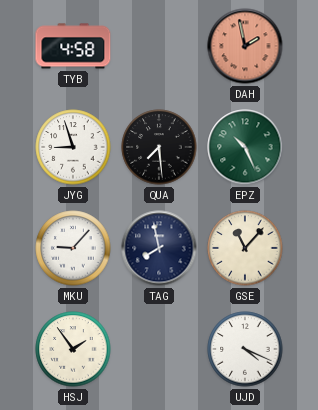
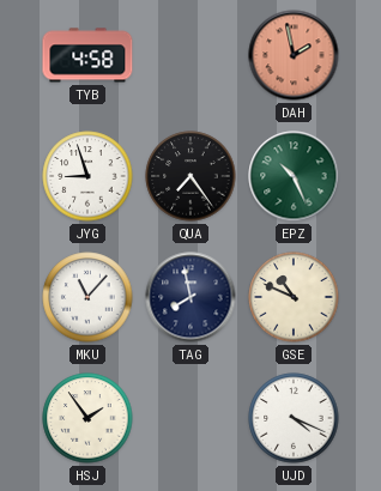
QUA: 7:29 -> 7:24
MKU: 9:07 -> 11:07
GSE: 11:07 -> 10:49
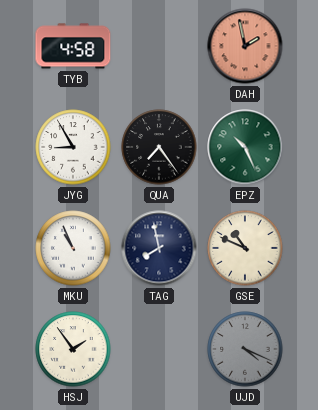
JYG: 8:57 -> 8:55
MKU: 11:07 -> 10:56
UJD dial: white -> grey
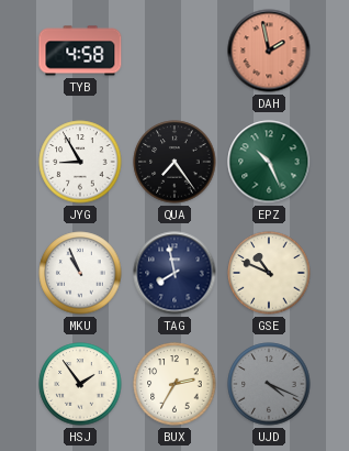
BUX: none -> 2:35
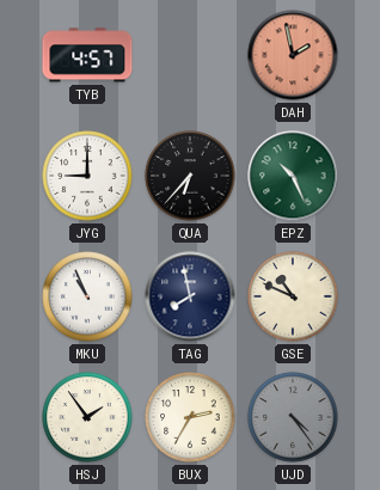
TYB: 4:58 -> 4:57
JYG: 8:55 -> 9:00
QUA: 7:24 -> 6:37
UJD: 4:19 -> 4:24
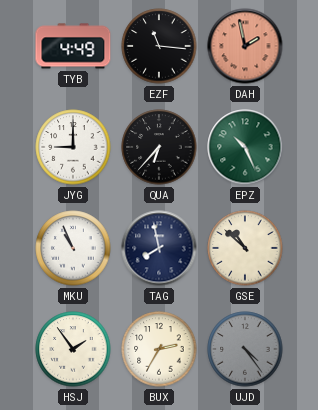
TYB: 4:57 -> 4:49
EZF: none -> 11:16
GSE: 10:49 -> 10:52
